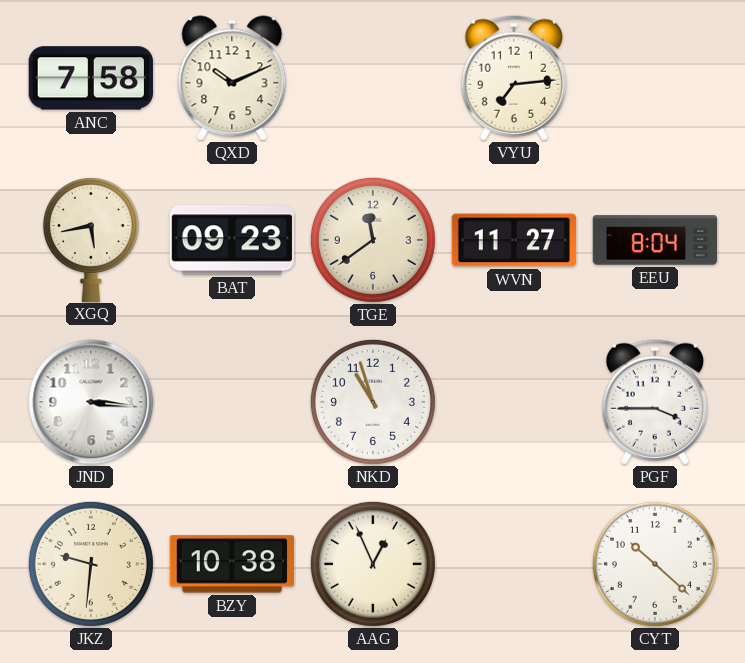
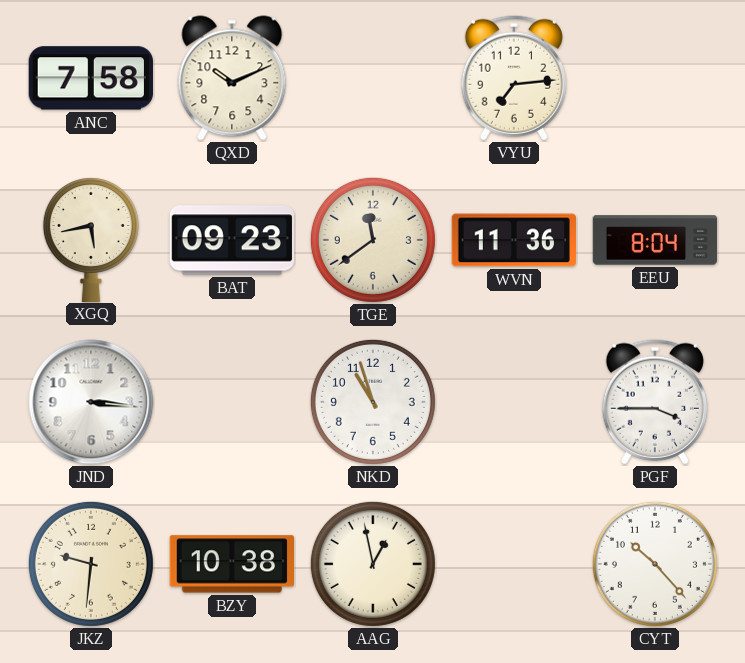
WVN: 11:27 -> 11:36
AAG: 12:56 -> 12:58
CYT: 10:22 -> 10:23
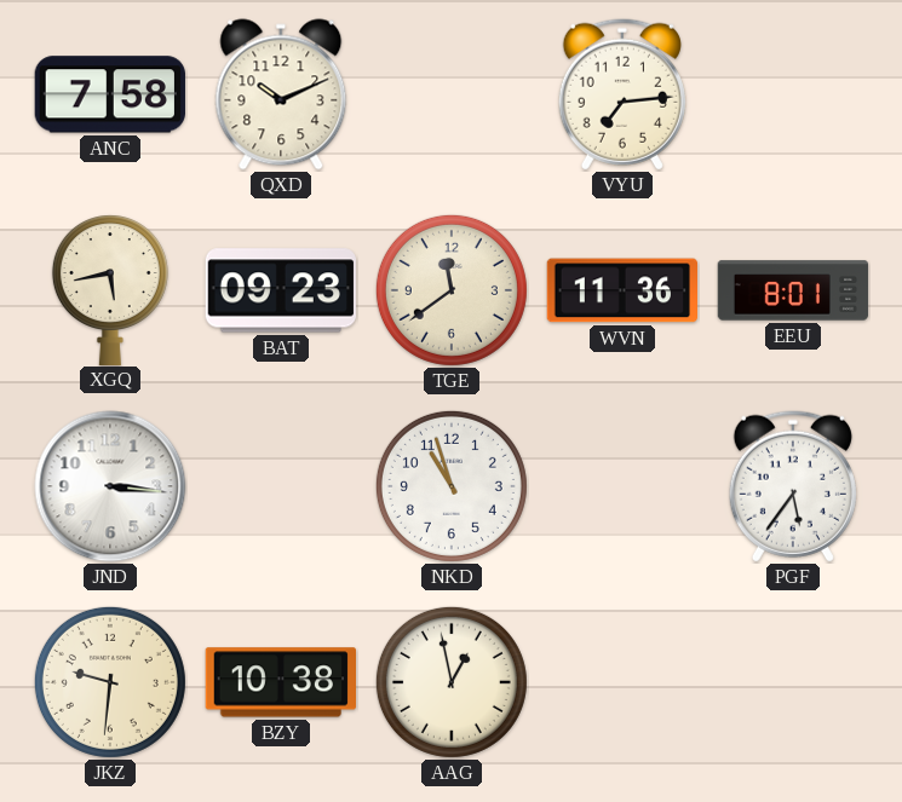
EEU: 8:04 -> 8:01
PGF: 3:45 -> 5:36
CYT: 10:23 -> none
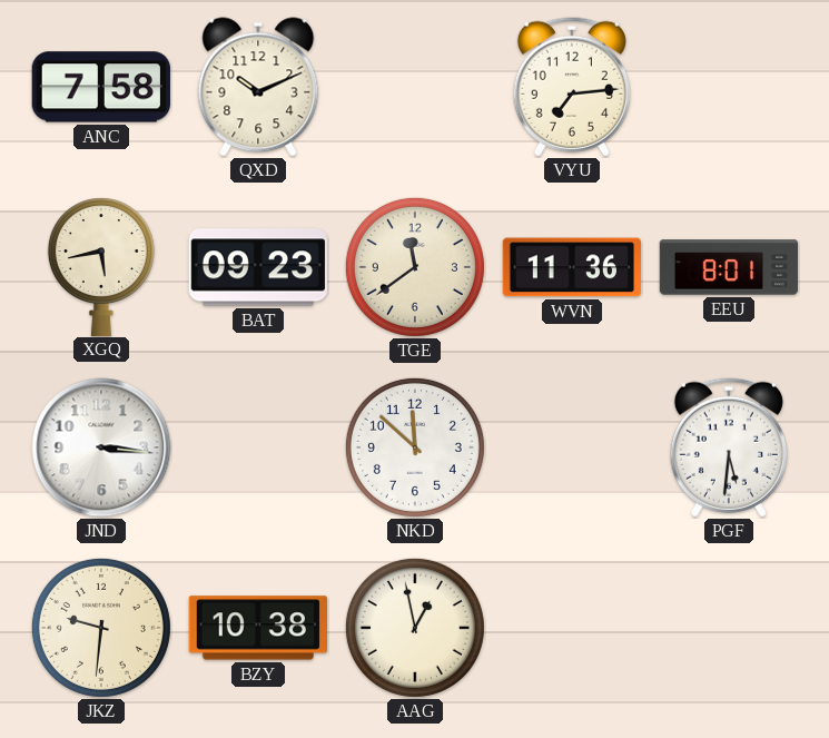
NKD: 10:57 -> 11:52
PGF: 5:36 -> 5:31
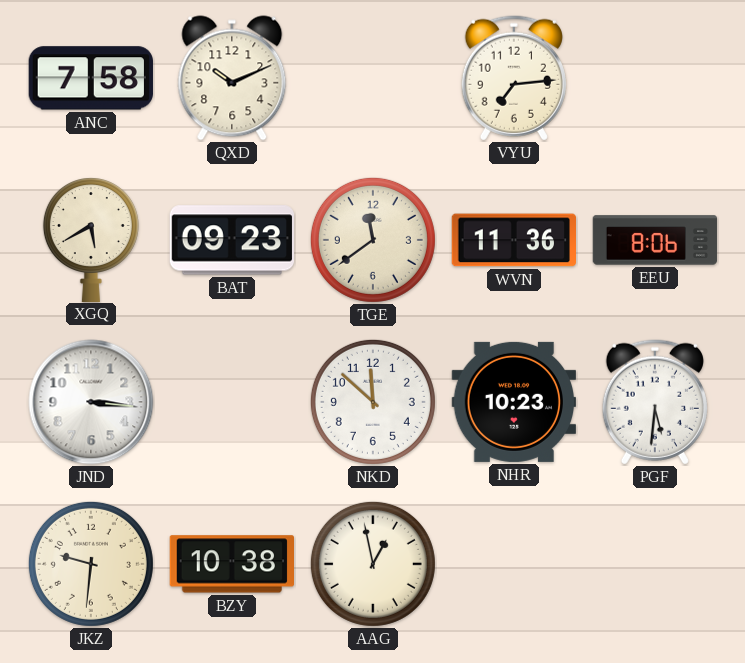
XGQ: 5:43 -> 5:40
EEU: 8:01 -> 8:06
NHR: none -> 10:23
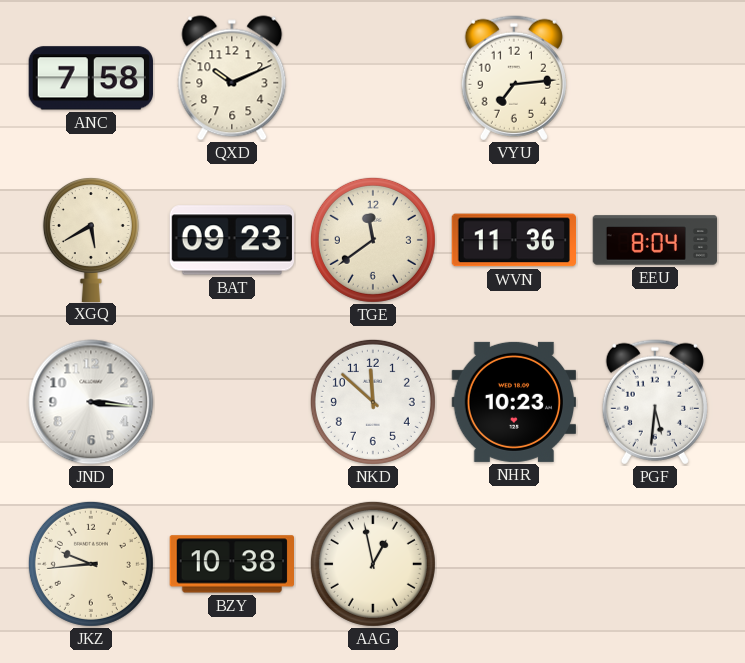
EEU: 8:06 -> 8:04
JKZ: 9:31 -> 9:44
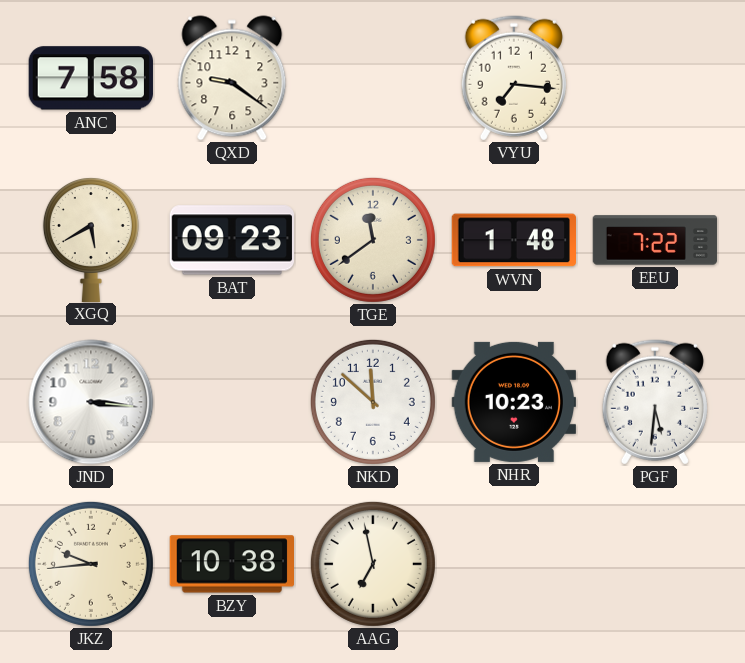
QXD: 10:11 -> 9:21
VYU: 7:14 -> 7:16
WVN: 11:36 -> 1:48
EEU: 8:04 -> 7:22
AAG: 12:58 -> 6:58
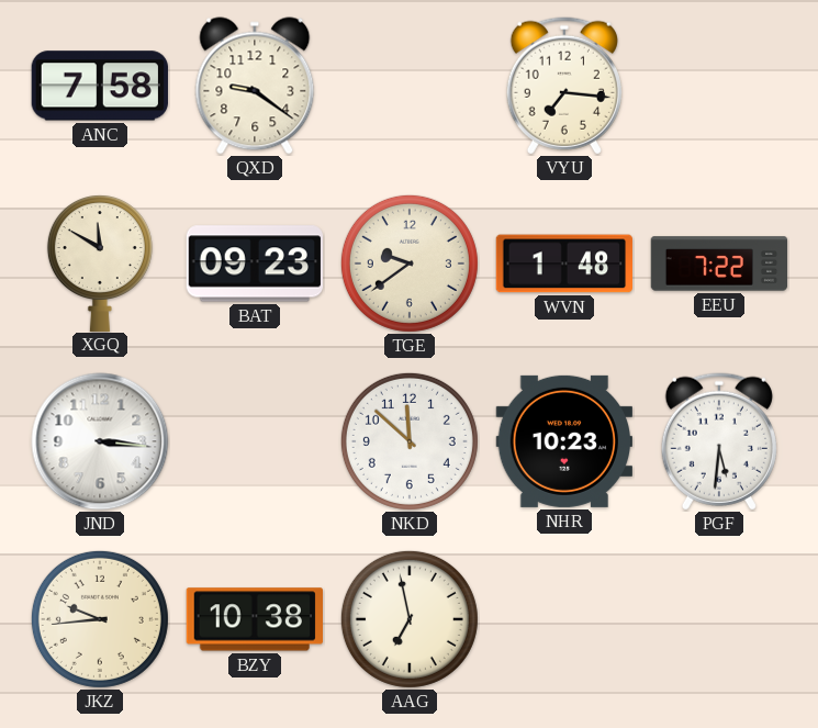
XGQ: 5:40 -> 11:50
TGE: 11:39 -> 9:39
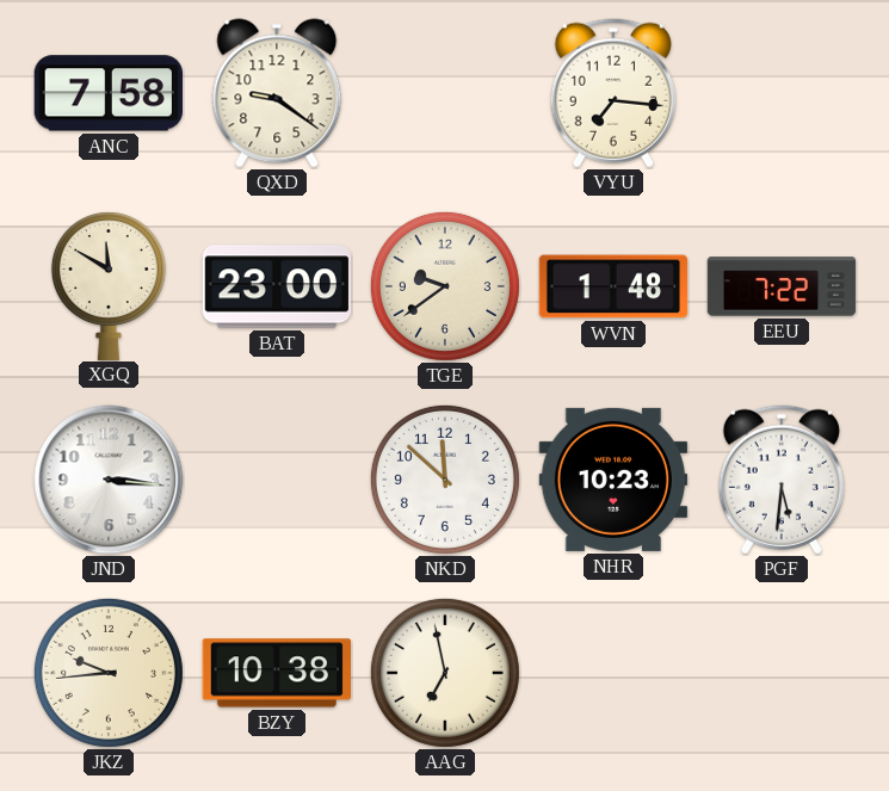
BAT: 09:23 -> 23:00
